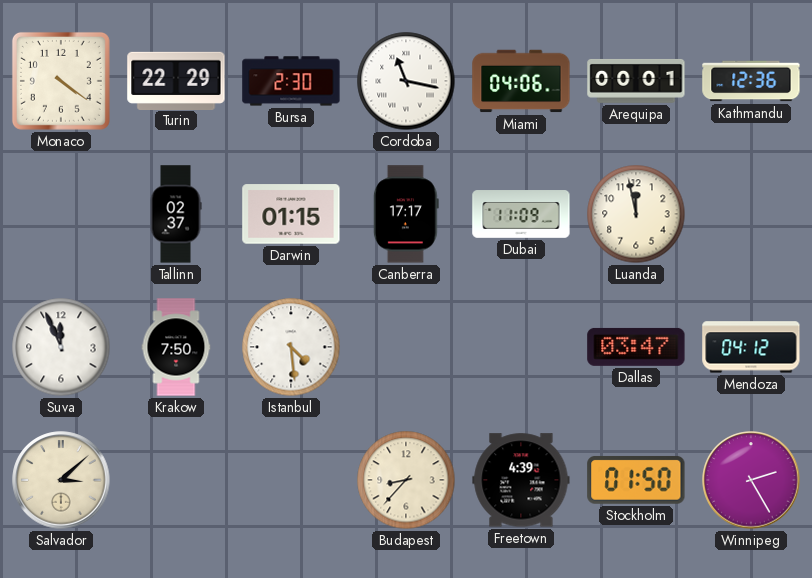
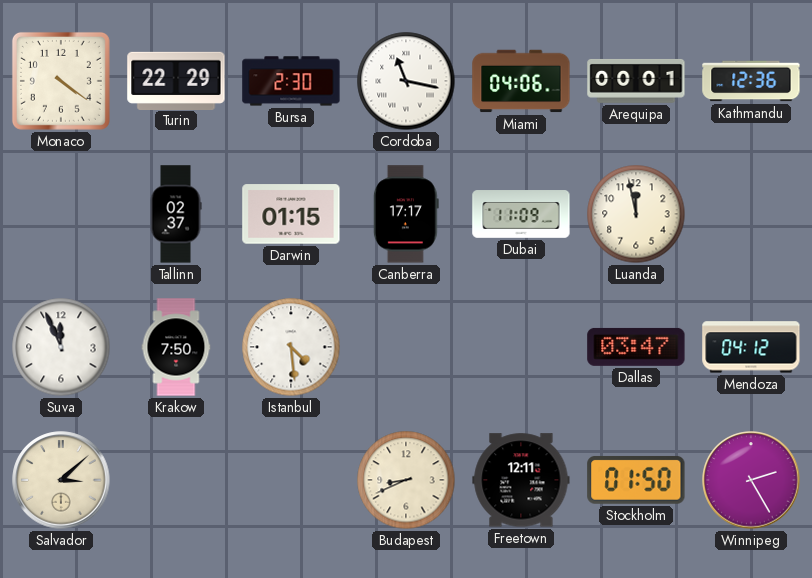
Budapest: 8:37 -> 8:41
Freetown: 4:39 -> 12:11
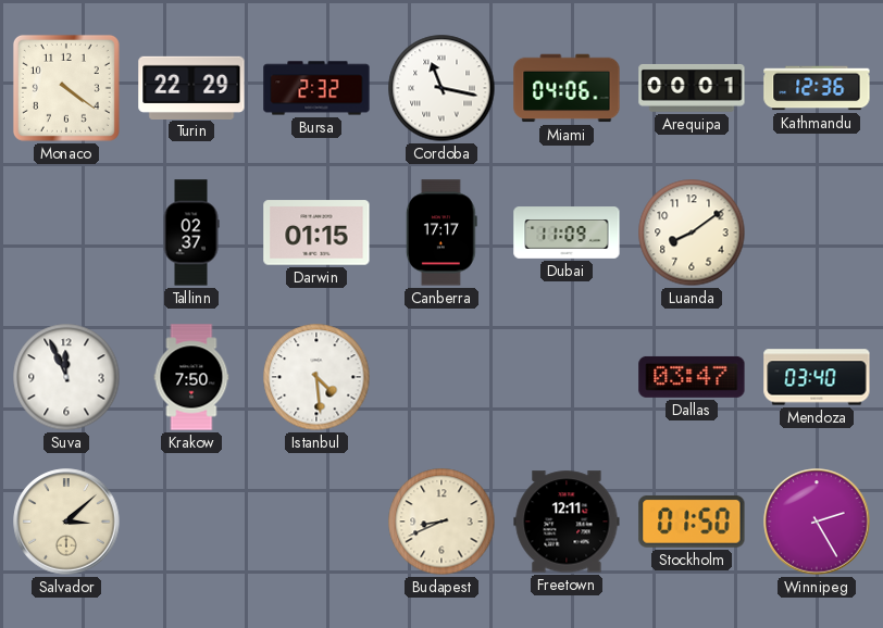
Bursa: 2:30 -> 2:32
Luanda: 11:58 -> 8:09
Mendoza: 04:12 -> 03:40
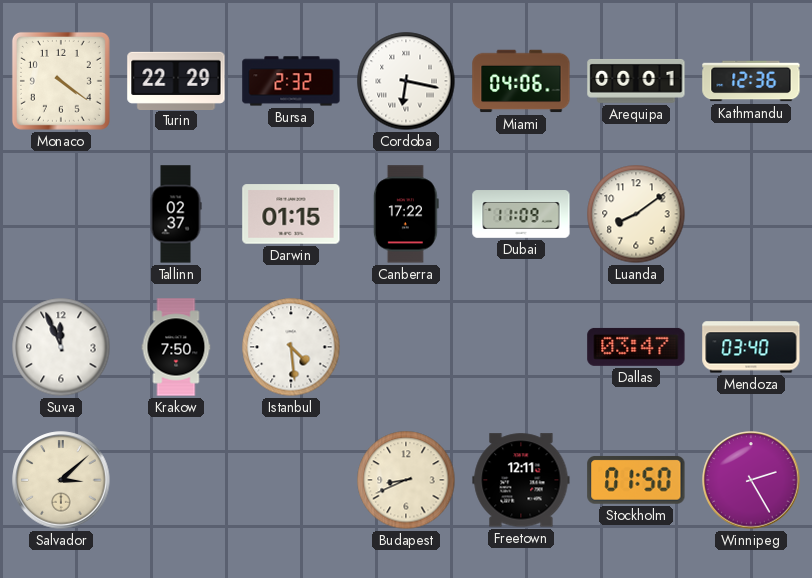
Cordoba: 11:17 -> 6:17
Canberra: 17:17 -> 17:22
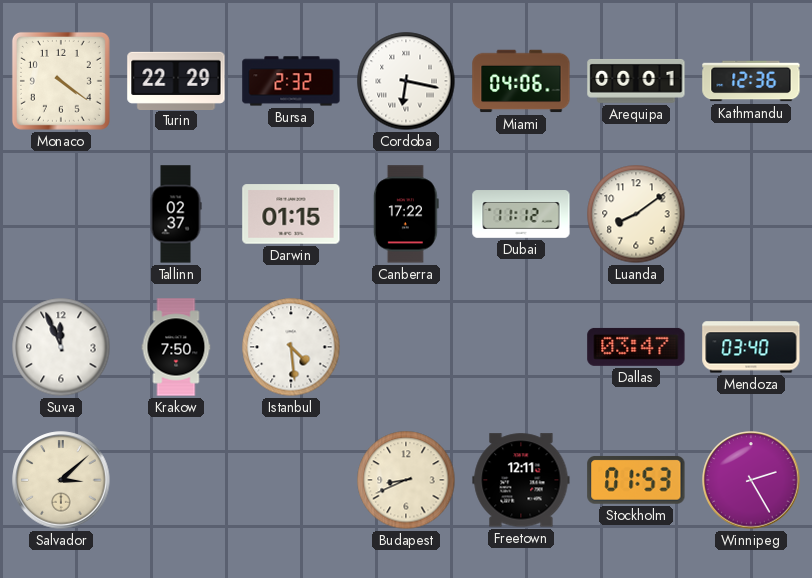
Dubai: 11:09 -> 11:12
Stockholm: 01:50 -> 01:53
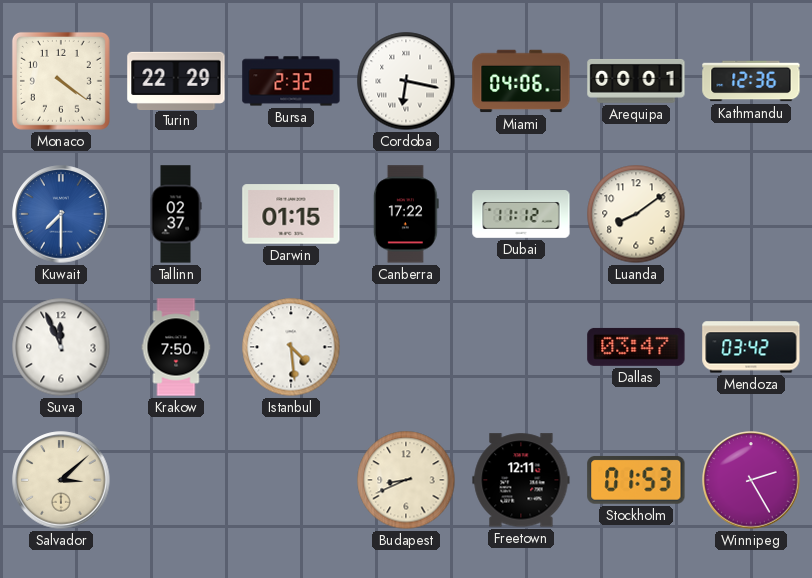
Kuwait: none -> 7:30
Mendoza: 03:40 -> 03:42
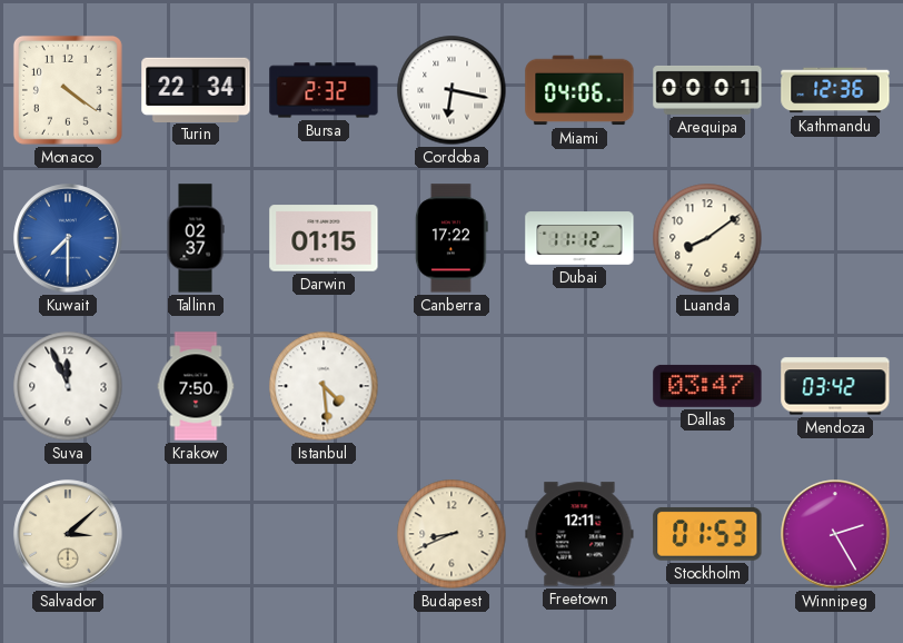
Turin: 22:29 -> 22:34
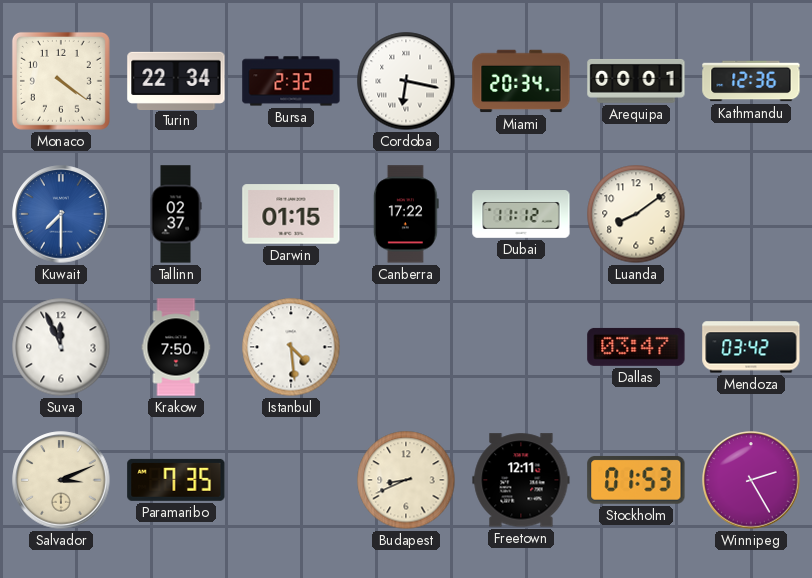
Miami: 04:06 -> 20:34
Salvador: 3:08 -> 3:11
Paramaribo: none -> 7:35
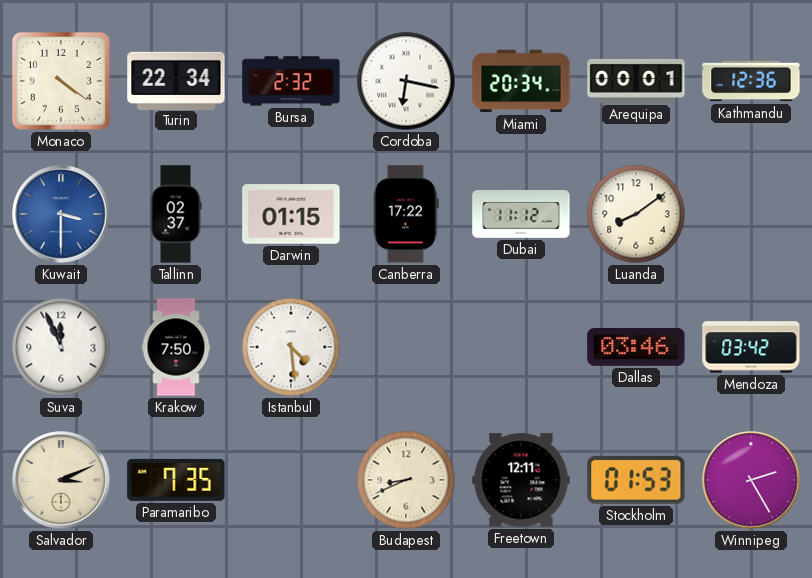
Kuwait: 7:30 -> 3:30
Dallas: 03:47 -> 03:46
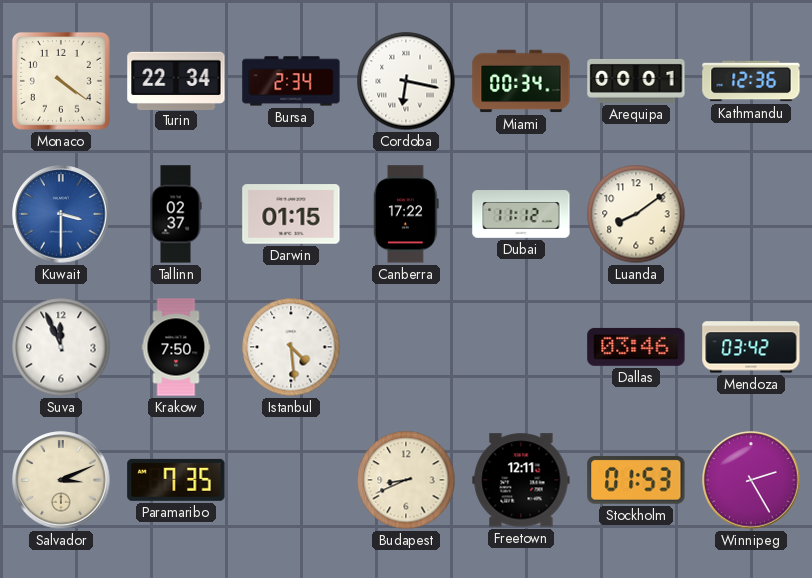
Bursa: 2:32 -> 2:34
Miami: 20:34 -> 00:34
